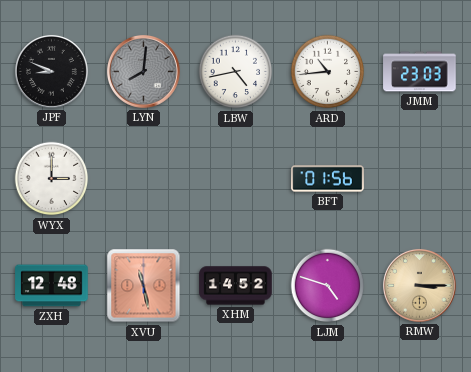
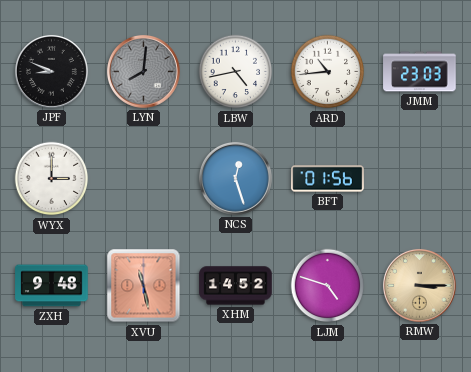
NCS: none -> 12:27
ZXH: 12:48 -> 9:48
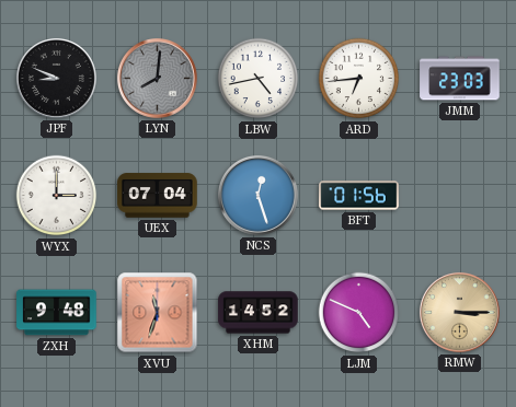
ARD: 10:44 -> 6:44
UEX: none -> 07:04
XVU: 11:28 -> 11:33
LJM: 4:48 -> 4:49
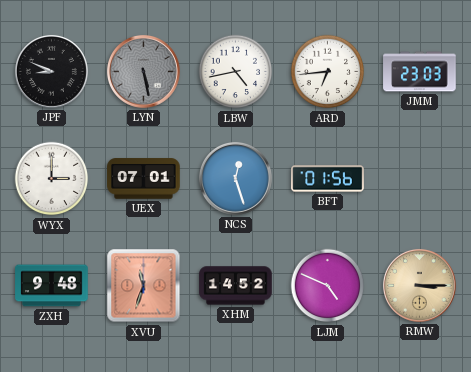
LYN: 8:01 -> 5:28
UEX: 07:04 -> 07:01
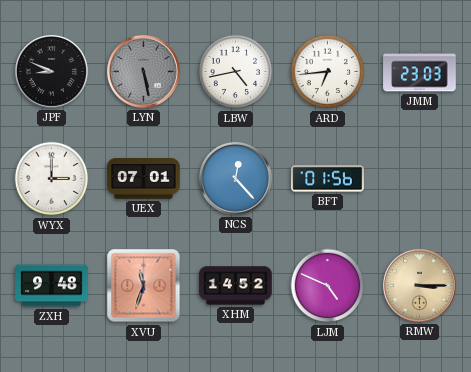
NCS: 12:27 -> 12:23
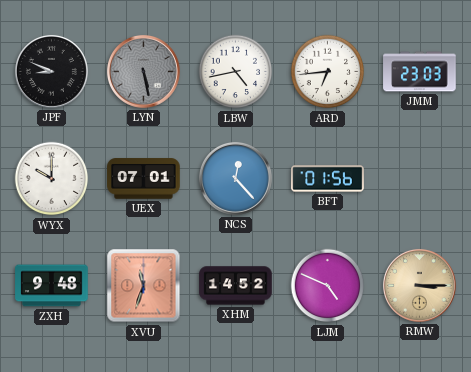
WYX: 3:00 -> 10:00
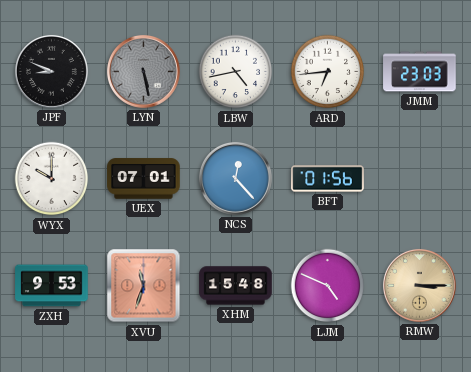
ZXH: 9:48 -> 9:53
XHM: 14:52 -> 15:48
